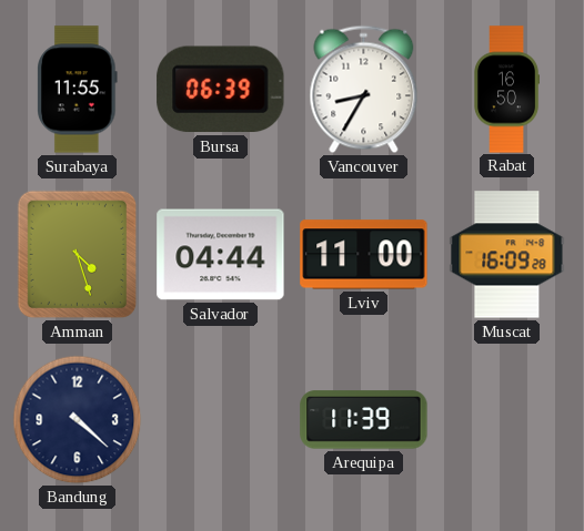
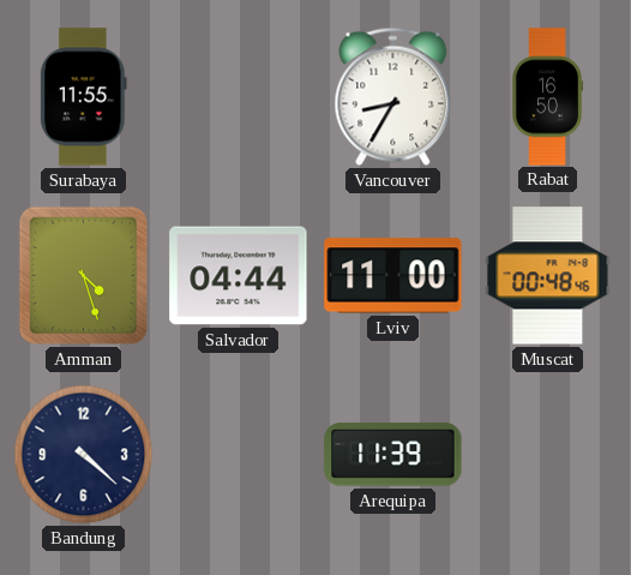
Bursa: 06:39 -> none
Muscat: 16:09 -> 00:48
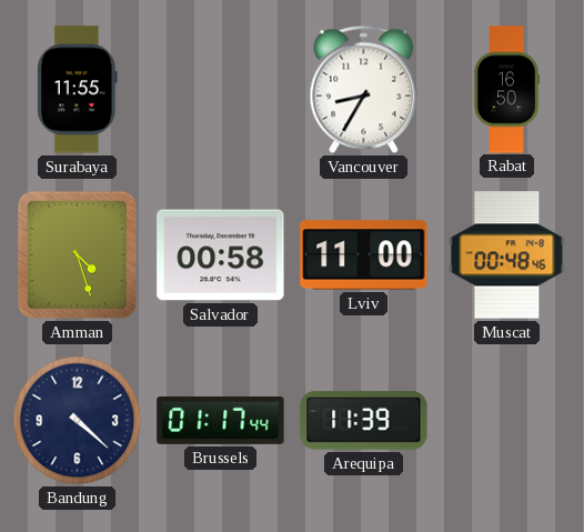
Salvador: 04:44 -> 00:58
Brussels: none -> 01:17
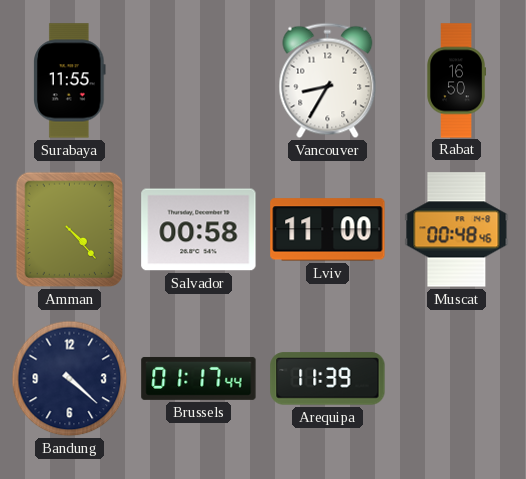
Amman: 4:27 -> 4:23
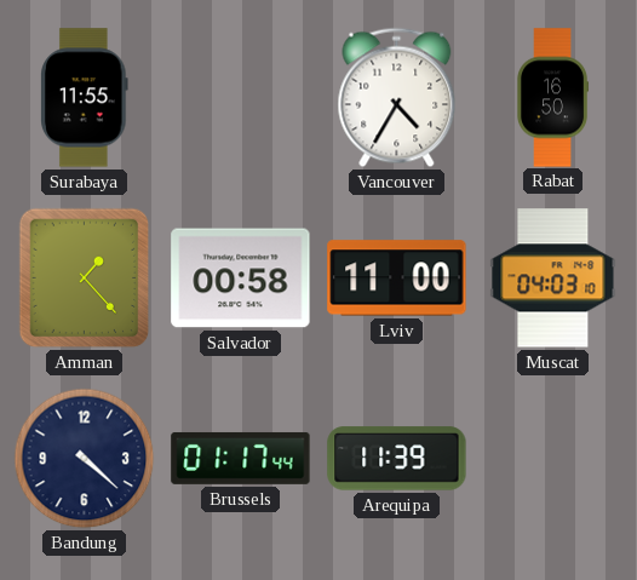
Vancouver: 8:35 -> 4:35
Amman: 4:23 -> 1:23
Muscat: 00:48 -> 04:03
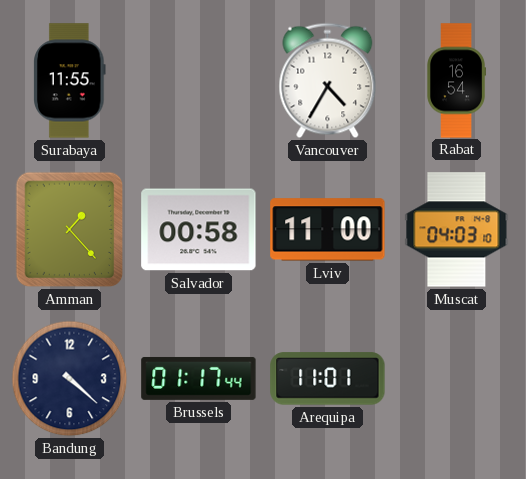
Rabat: 16:50 -> 16:54
Arequipa: 11:39 -> 11:01
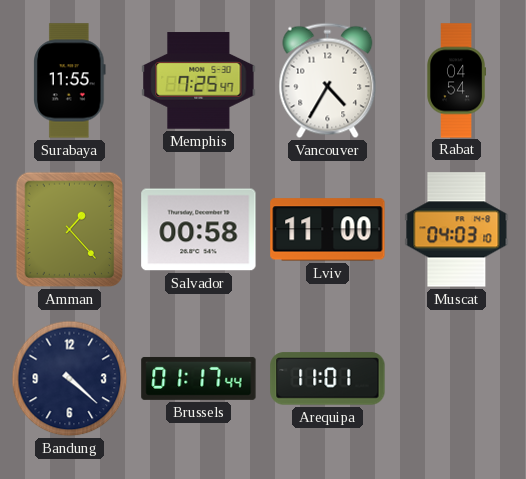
Memphis: none -> 7:25
Rabat: 16:54 -> 04:54
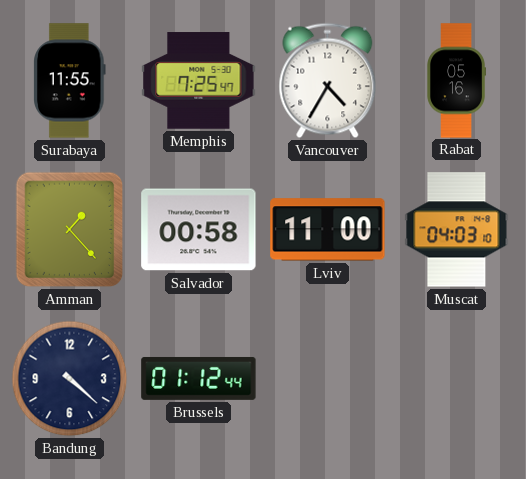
Rabat: 04:54 -> 05:16
Brussels: 01:17 -> 01:12
Arequipa: 11:01 -> none
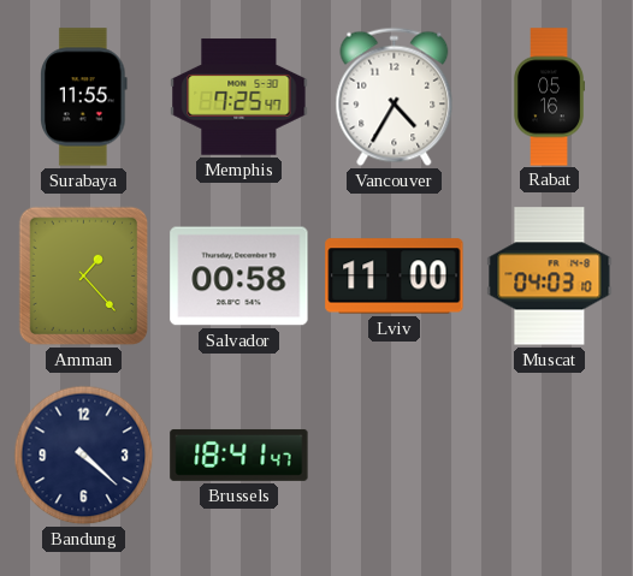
Brussels: 01:12 -> 18:41
